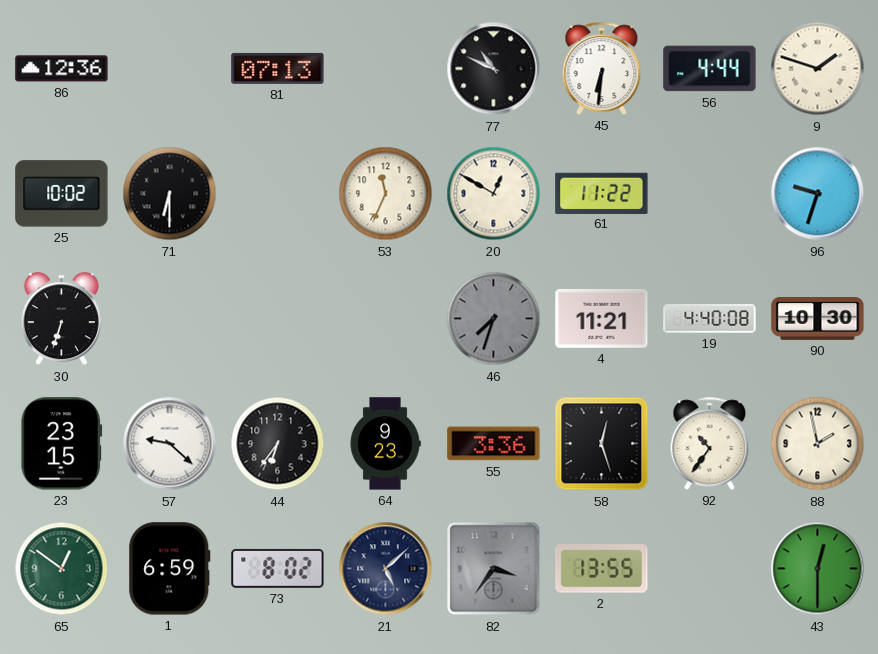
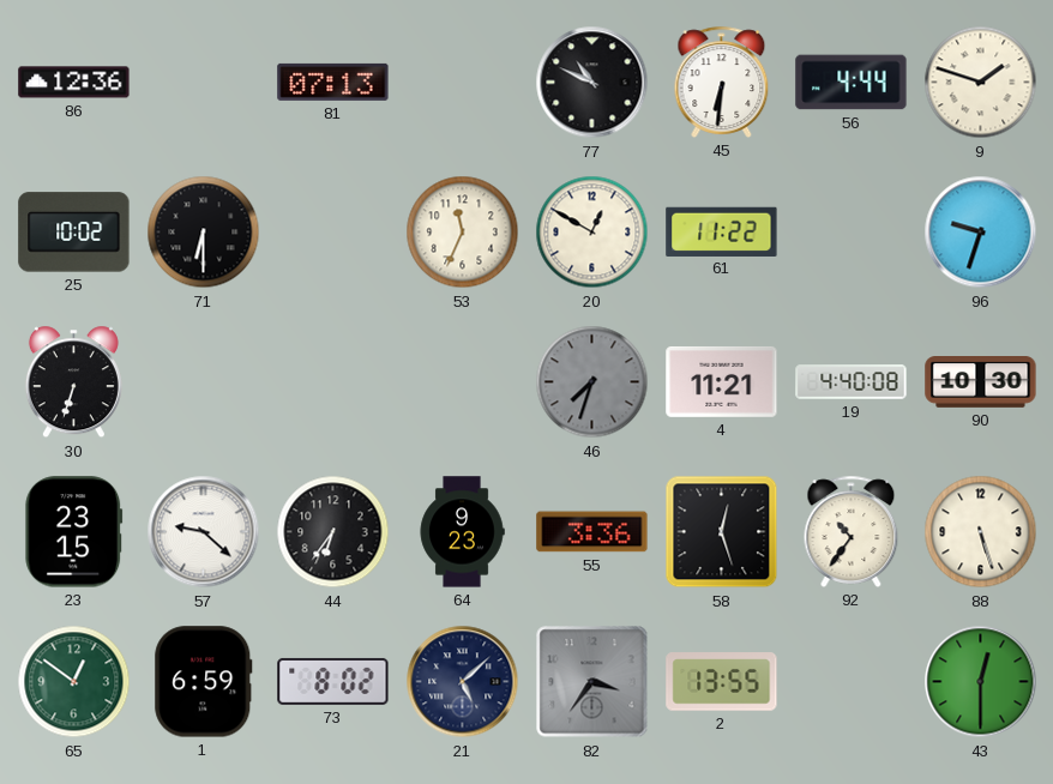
88: 1:58 -> 5:27
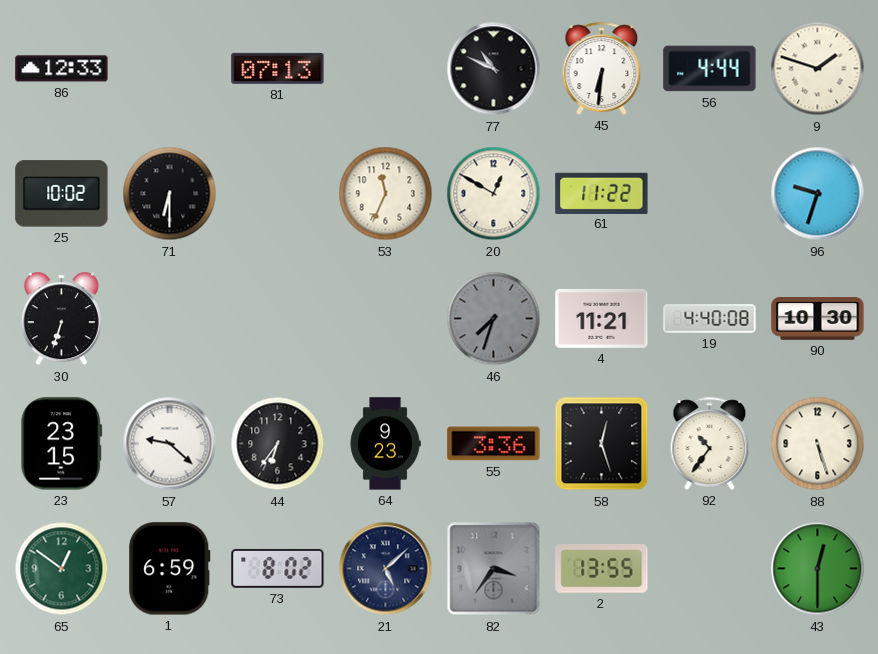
86: 12:36 -> 12:33
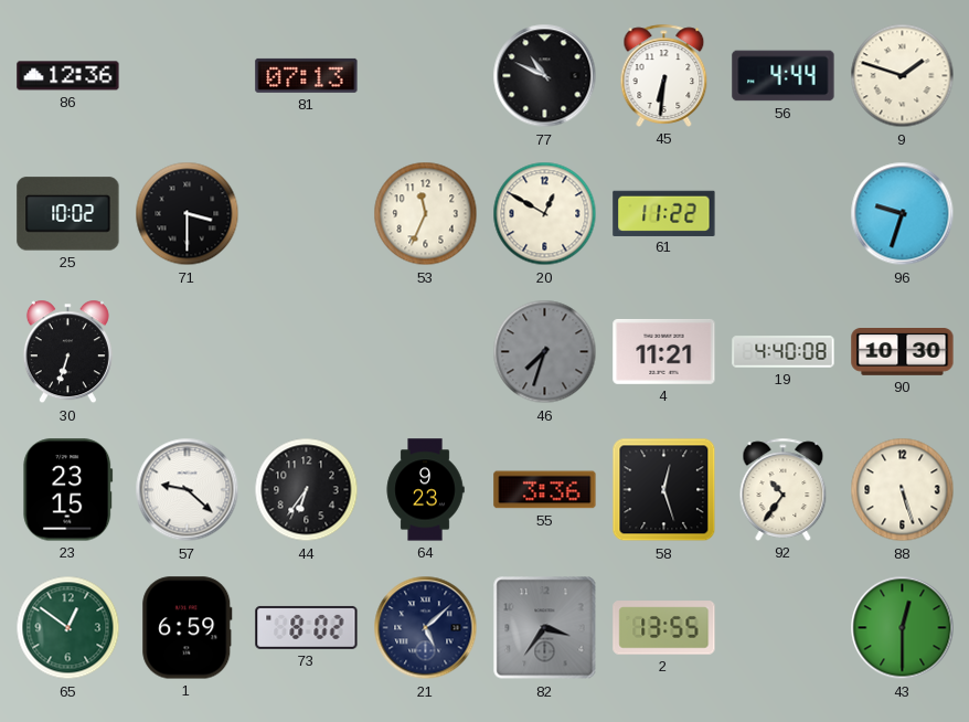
86: 12:33 -> 12:36
71: 6:30 -> 3:30
